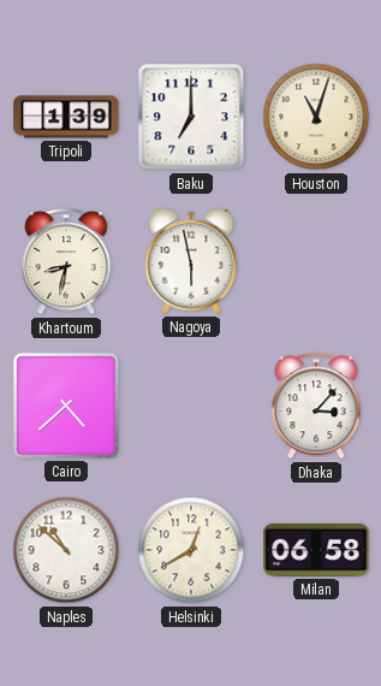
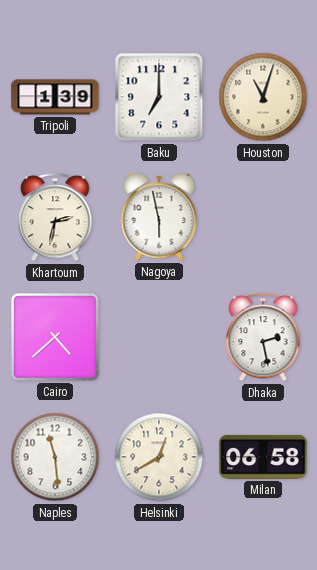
Khartoum: 8:32 -> 2:32
Dhaka: 3:07 -> 2:28
Naples: 10:52 -> 11:29
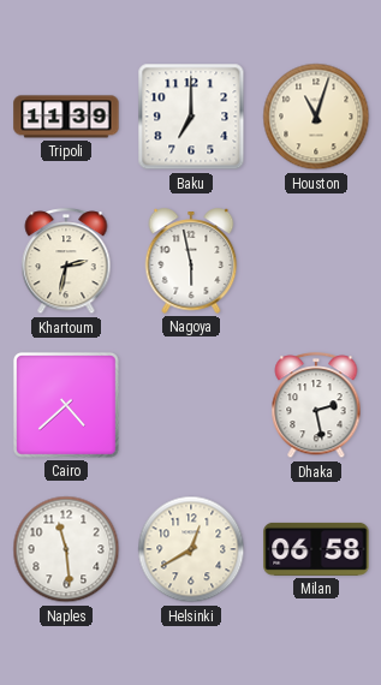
Tripoli: 1:39 -> 11:39
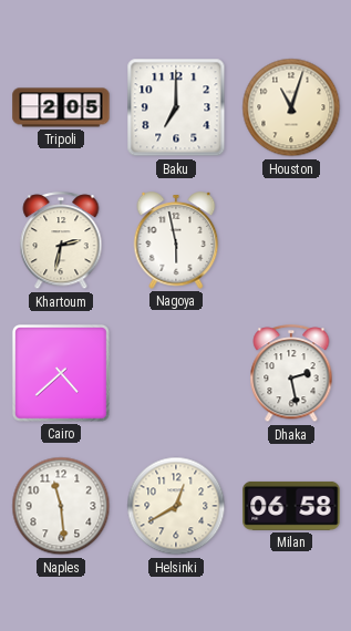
Tripoli: 11:39 -> 2:05
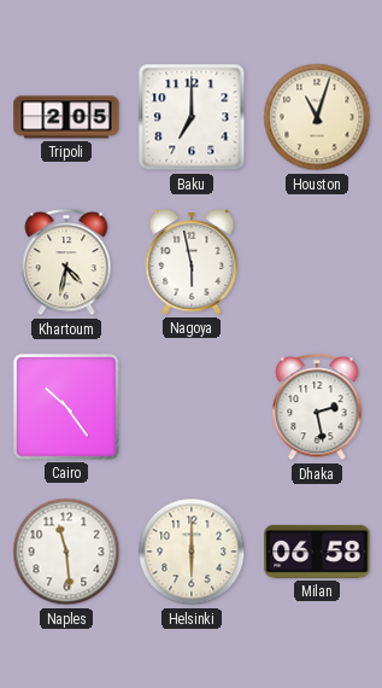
Khartoum: 2:32 -> 4:32
Cairo: 4:38 -> 10:24
Helsinki: 12:40 -> 6:00
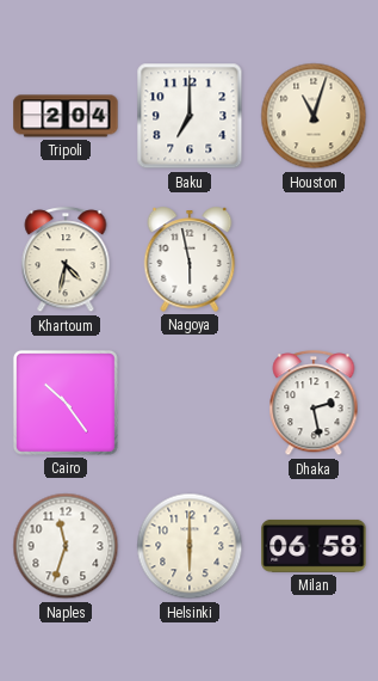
Tripoli: 2:05 -> 2:04
Naples: 11:29 -> 11:33
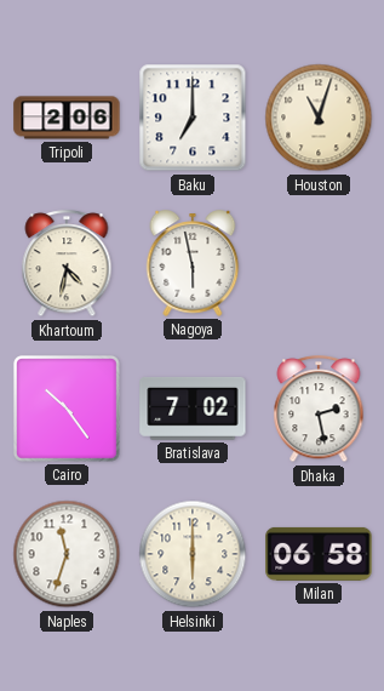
Tripoli: 2:04 -> 2:06
Bratislava: none -> 7:02
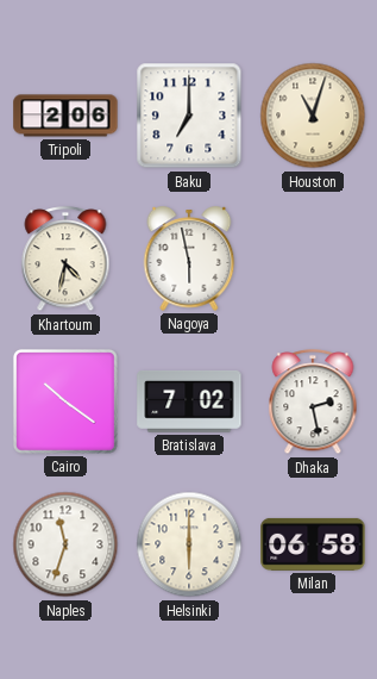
Cairo: 10:24 -> 10:21
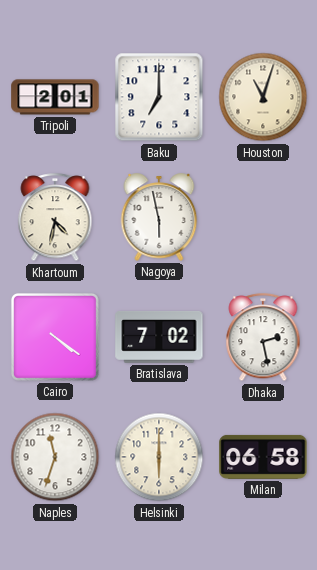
Tripoli: 2:06 -> 2:01
Cairo: 10:21 -> 4:21
